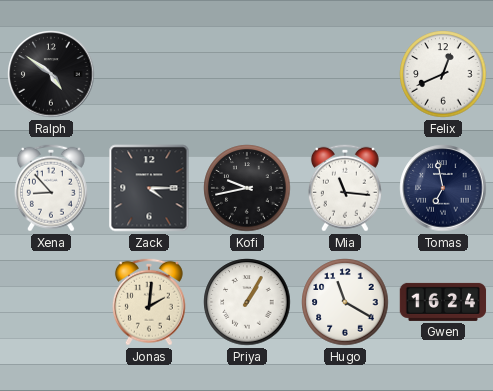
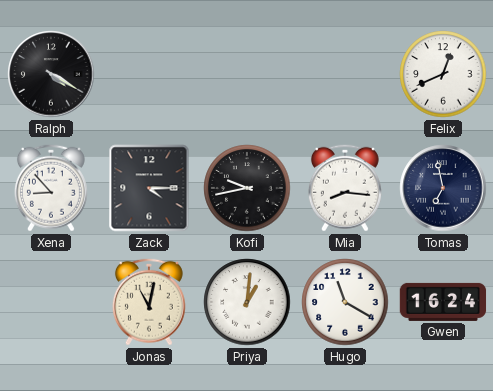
Ralph: 4:51 -> 4:20
Mia: 11:16 -> 8:16
Jonas: 2:01 -> 11:02
Priya: 1:05 -> 1:01
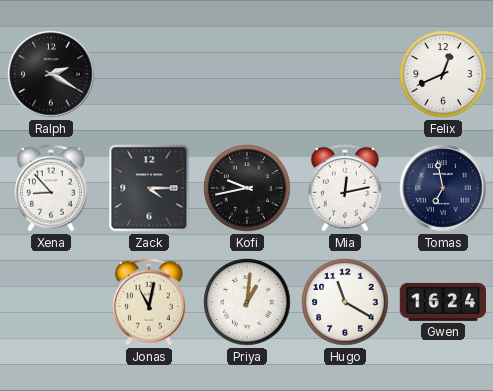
Ralph: 4:20 -> 2:20
Mia: 8:16 -> 12:13
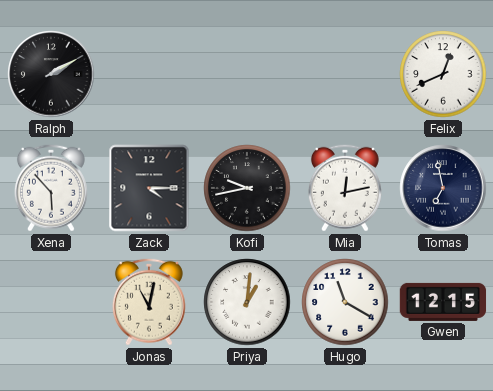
Ralph: 2:20 -> 2:10
Xena: 8:53 -> 5:53
Gwen: 16:24 -> 12:15
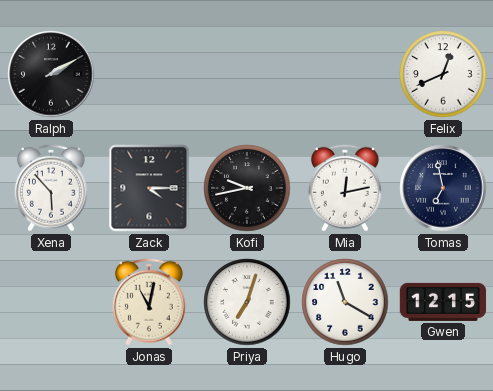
Priya: 1:01 -> 7:03
